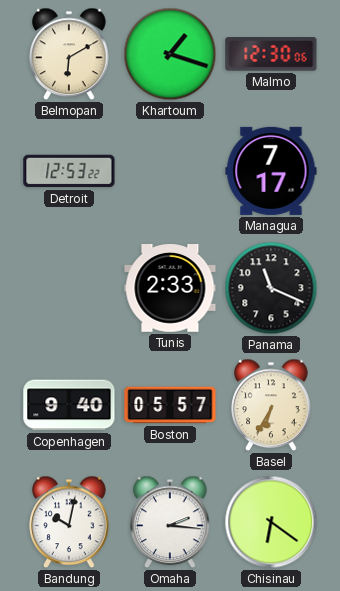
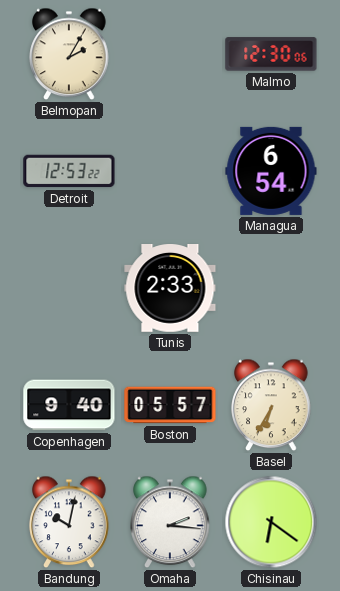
Belmopan: 6:10 -> 2:05
Khartoum: 1:18 -> none
Managua: 7:17 -> 6:54
Panama: 11:19 -> none
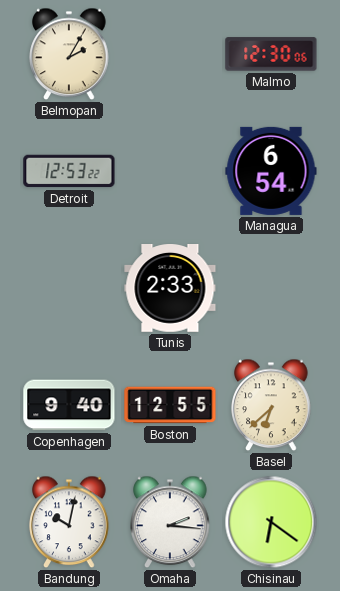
Boston: 05:57 -> 12:55
Basel: 6:35 -> 6:38
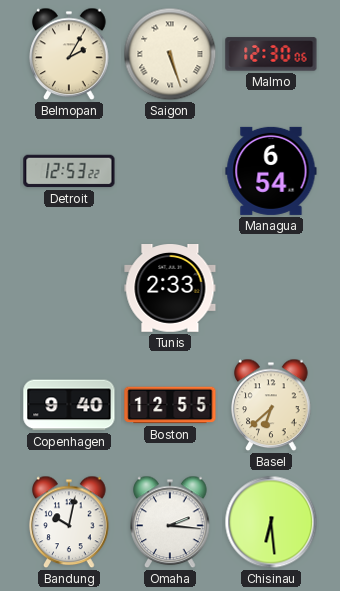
Saigon: none -> 5:27
Chisinau: 6:21 -> 6:29
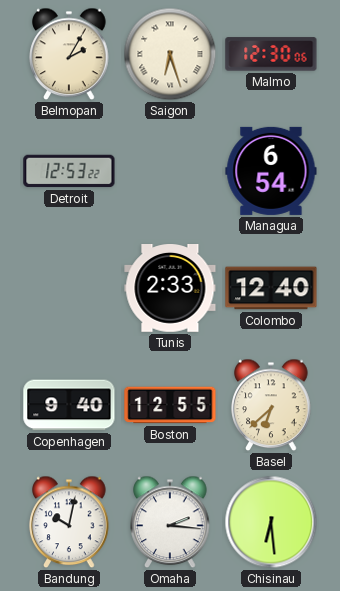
Saigon: 5:27 -> 6:27
Colombo: none -> 12:40
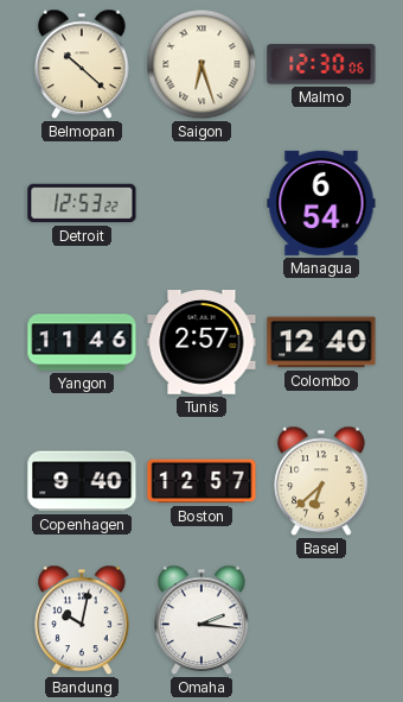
Belmopan: 2:05 -> 10:22
Yangon: none -> 11:46
Tunis: 2:33 -> 2:57
Boston: 12:55 -> 12:57
Chisinau: 6:29 -> none
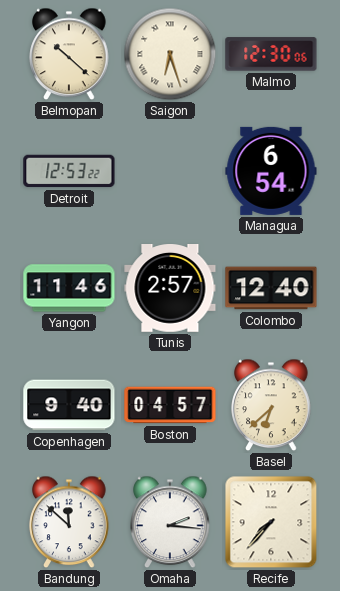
Boston: 12:57 -> 04:57
Bandung: 10:02 -> 11:52
Recife: none -> 7:37
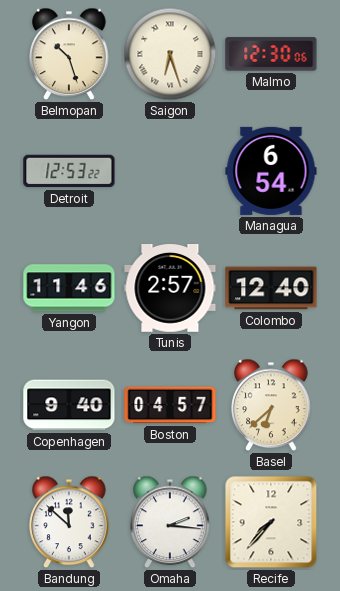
Belmopan: 10:22 -> 10:27
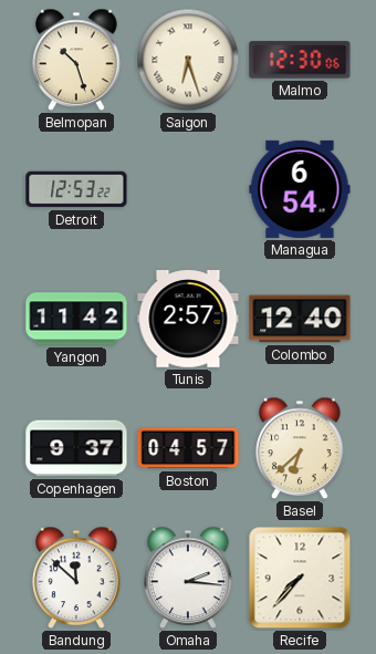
Yangon: 11:46 -> 11:42
Copenhagen: 9:40 -> 9:37
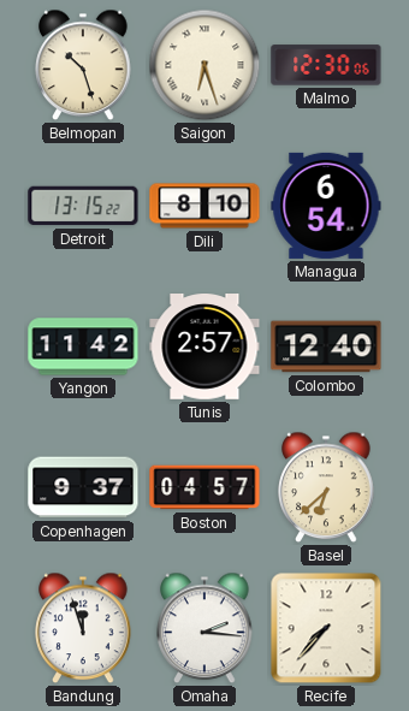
Detroit: 12:53 -> 13:15
Dili: none -> 8:10
Bandung: 11:52 -> 11:57
